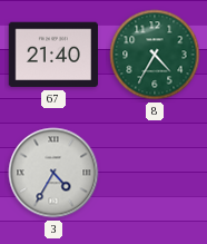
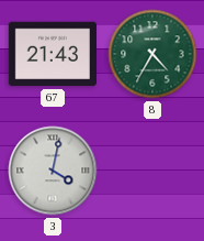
67: 21:40 -> 21:43
3: 4:35 -> 4:02
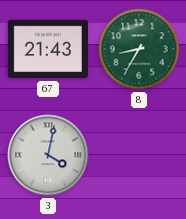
8: 4:35 -> 8:35
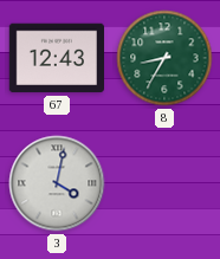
67: 21:43 -> 12:43
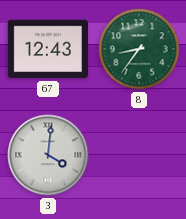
8: 8:35 -> 8:36
3: 4:02 -> 4:01
